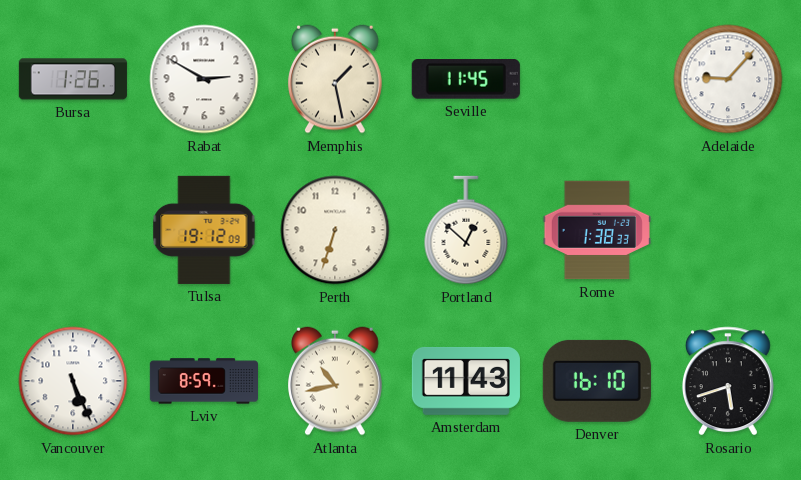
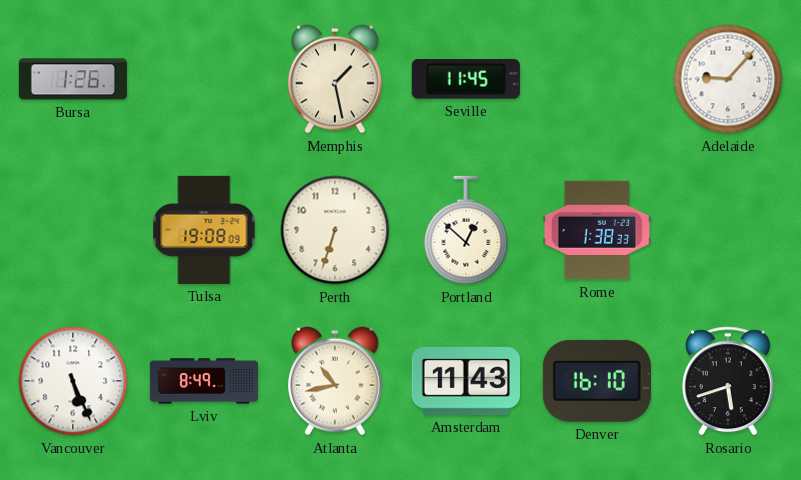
Rabat: 2:50 -> none
Tulsa: 19:12 -> 19:08
Lviv: 8:59 -> 8:49
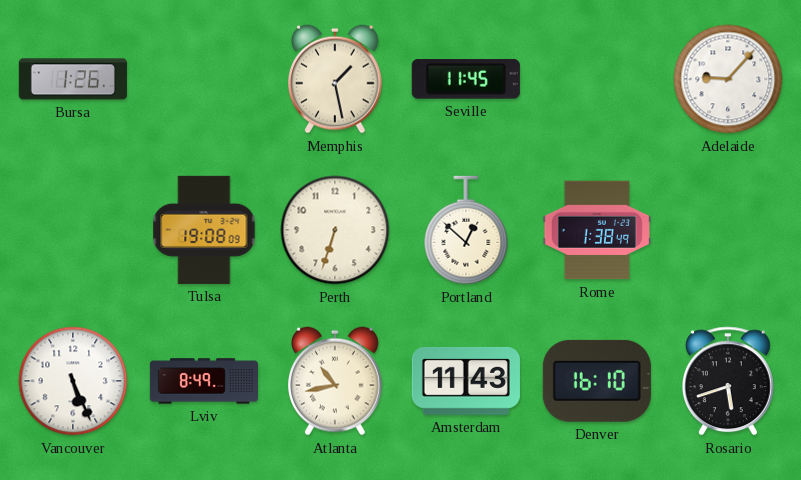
Rome: 1:38:33 -> 1:38:49
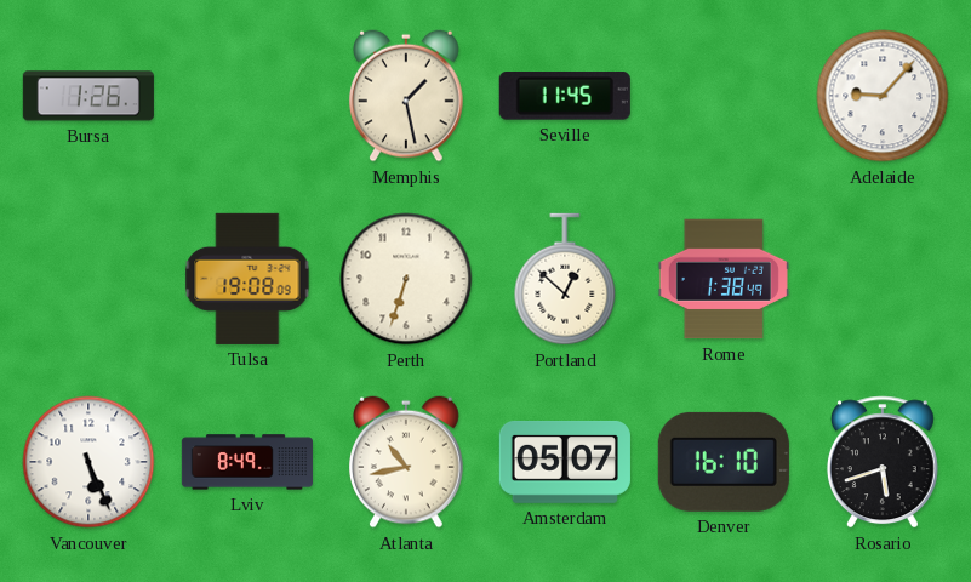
Amsterdam: 11:43 -> 05:07
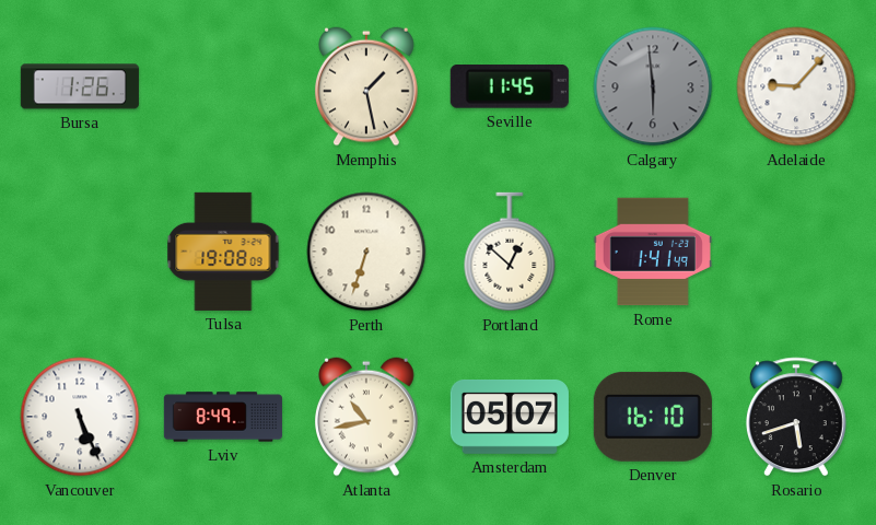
Calgary: none -> 5:59
Rome: 1:38 -> 1:41
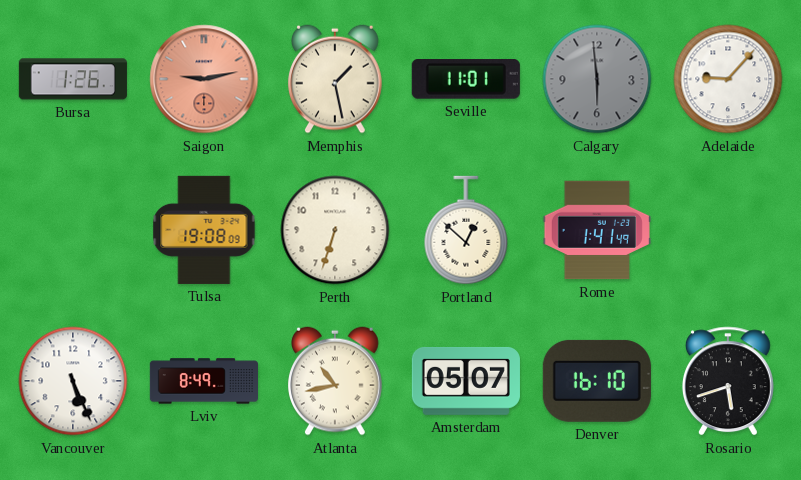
Saigon: none -> 9:13
Seville: 11:45 -> 11:01
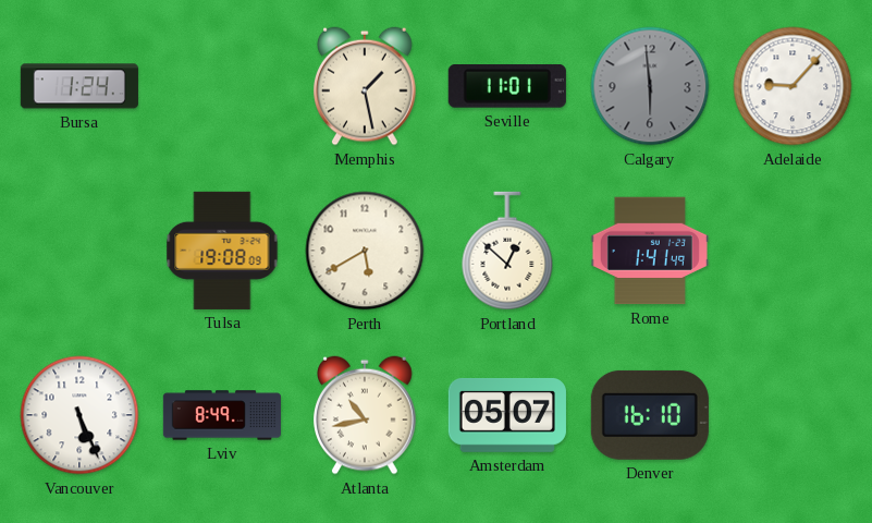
Bursa: 1:26 -> 1:24
Saigon: 9:13 -> none
Perth: 6:33 -> 5:40
Rosario: 5:42 -> none
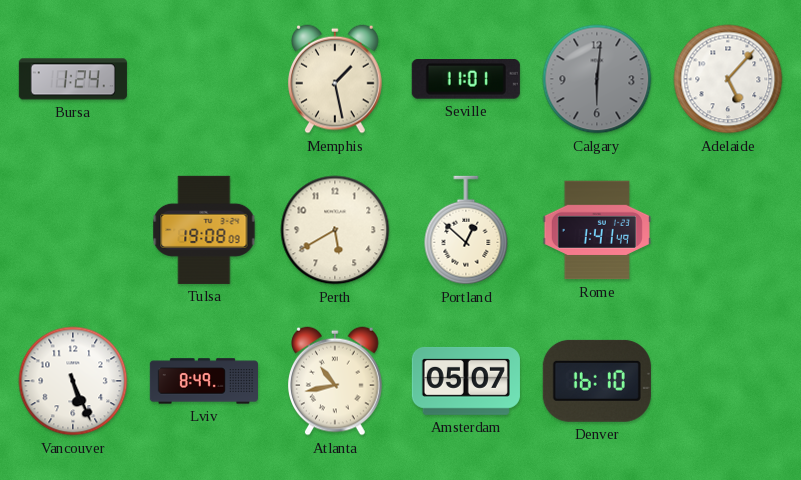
Calgary: 5:59 -> 6:01
Adelaide: 9:07 -> 5:07
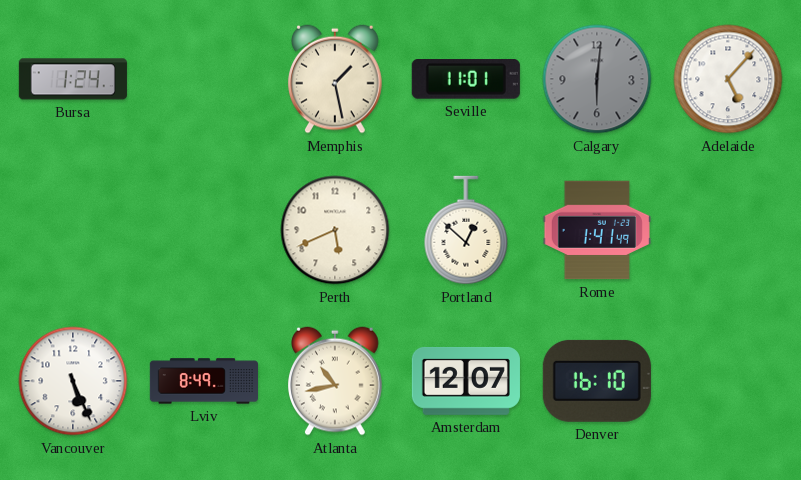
Tulsa: 19:08 -> none
Perth: 5:40 -> 5:41
Amsterdam: 05:07 -> 12:07
